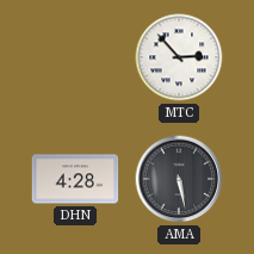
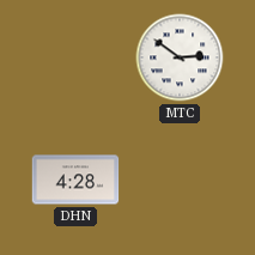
MTC: 2:53 -> 2:51
AMA: 5:28 -> none
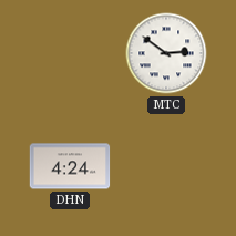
DHN: 4:28 -> 4:24
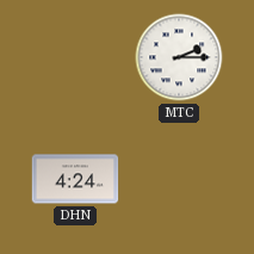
MTC: 2:51 -> 2:15
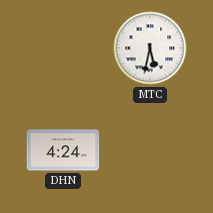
MTC: 2:15 -> 5:32
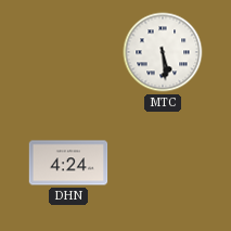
MTC: 5:32 -> 5:29
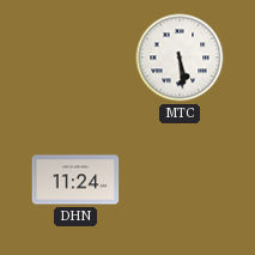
DHN: 4:24 -> 11:24
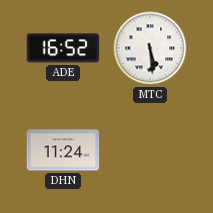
ADE: none -> 16:52
